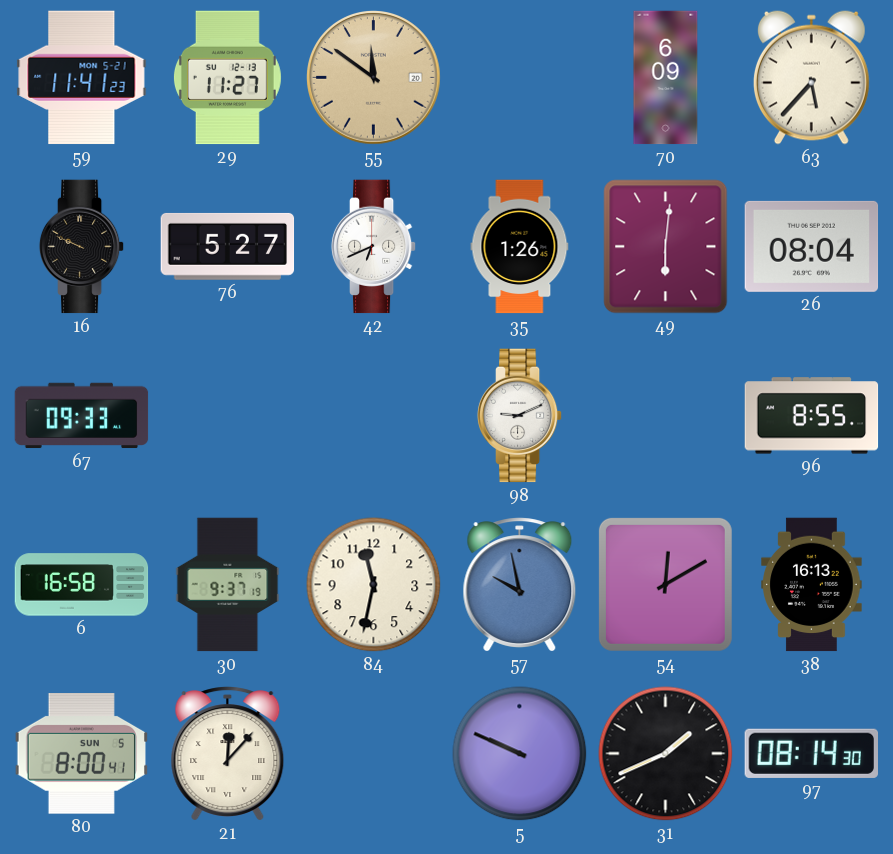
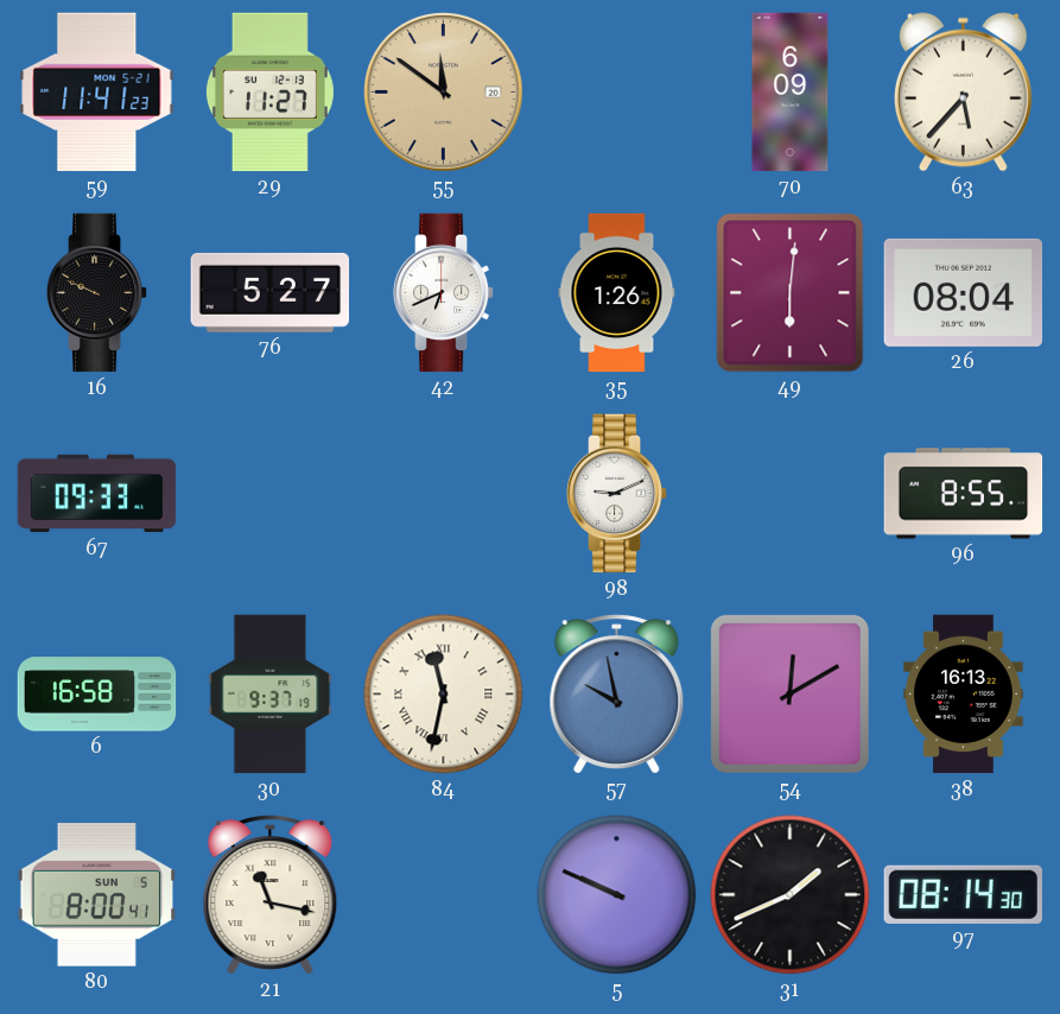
84 numerals: Arabic -> Roman
21: 12:07 -> 11:17
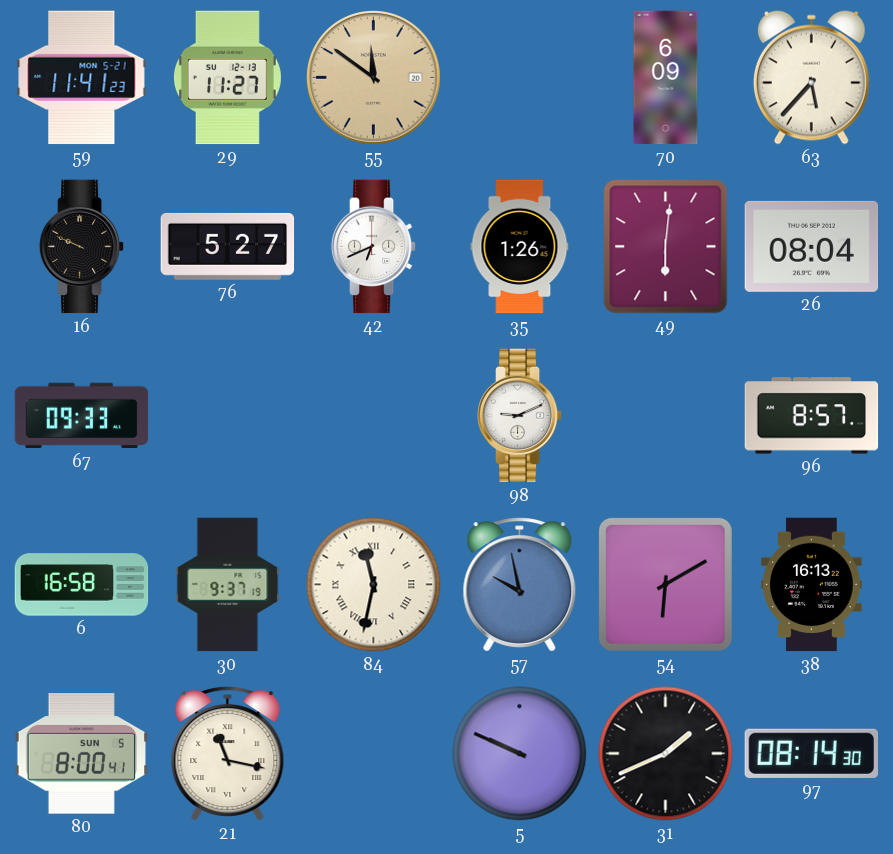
96: 8:55 -> 8:57
54: 12:10 -> 6:10
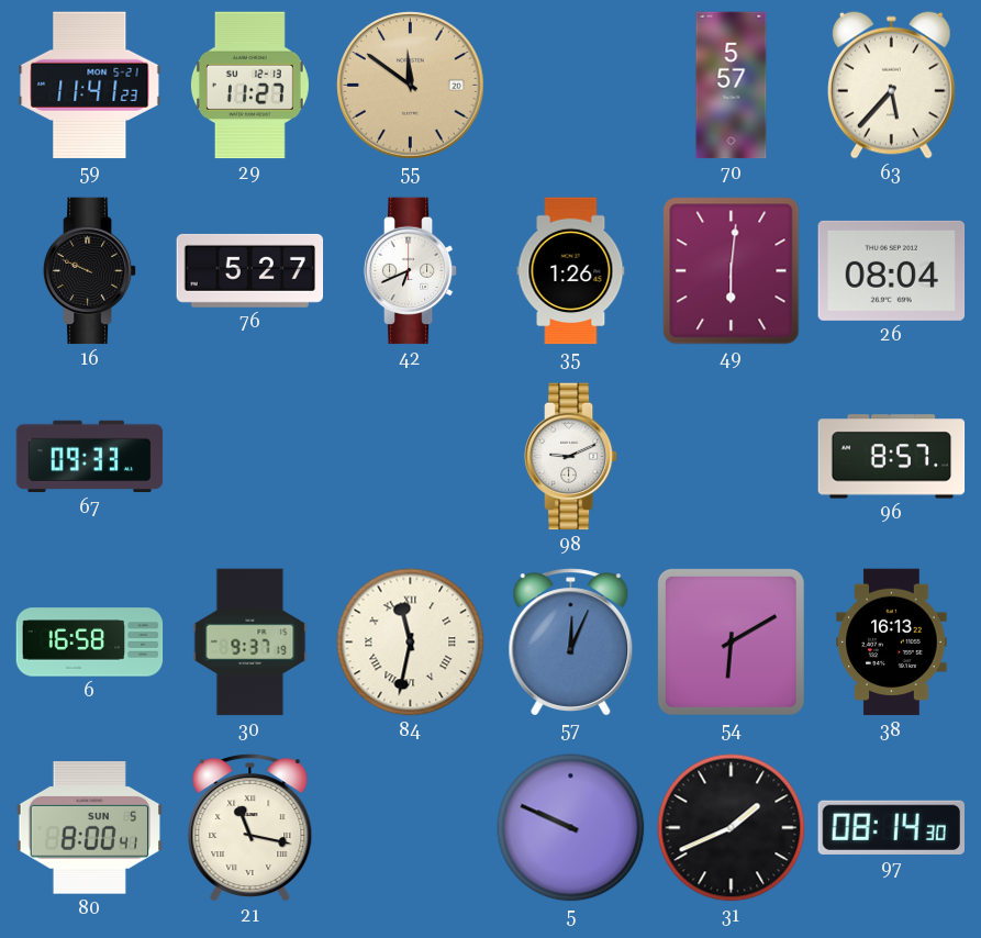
70: 6:09 -> 5:57
57: 9:58 -> 12:04
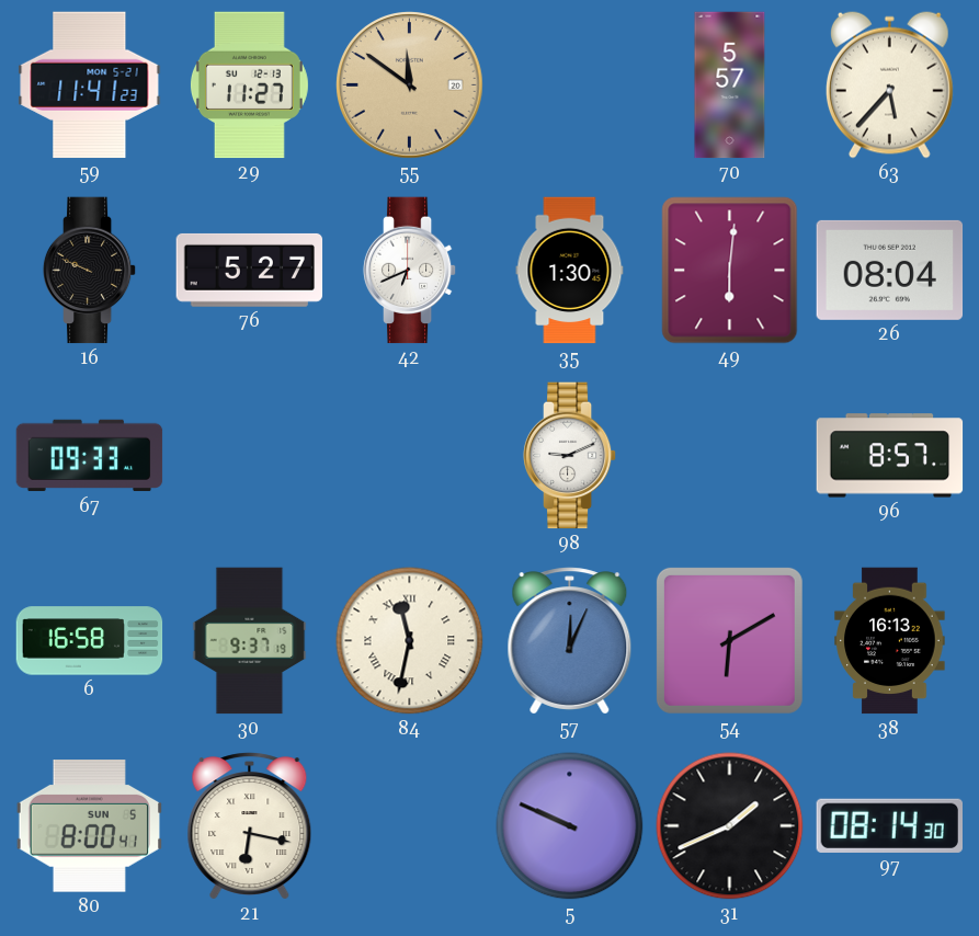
35: 1:26 -> 1:30
21: 11:17 -> 6:17
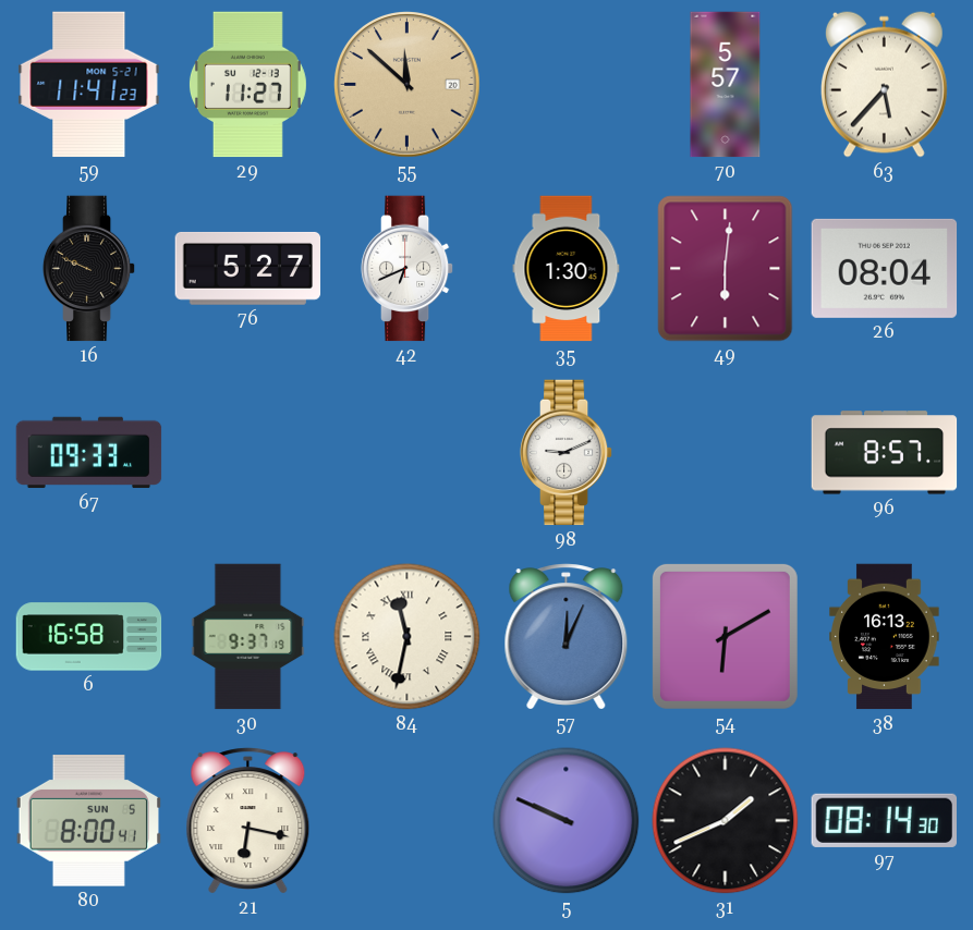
55: 11:51 -> 11:52
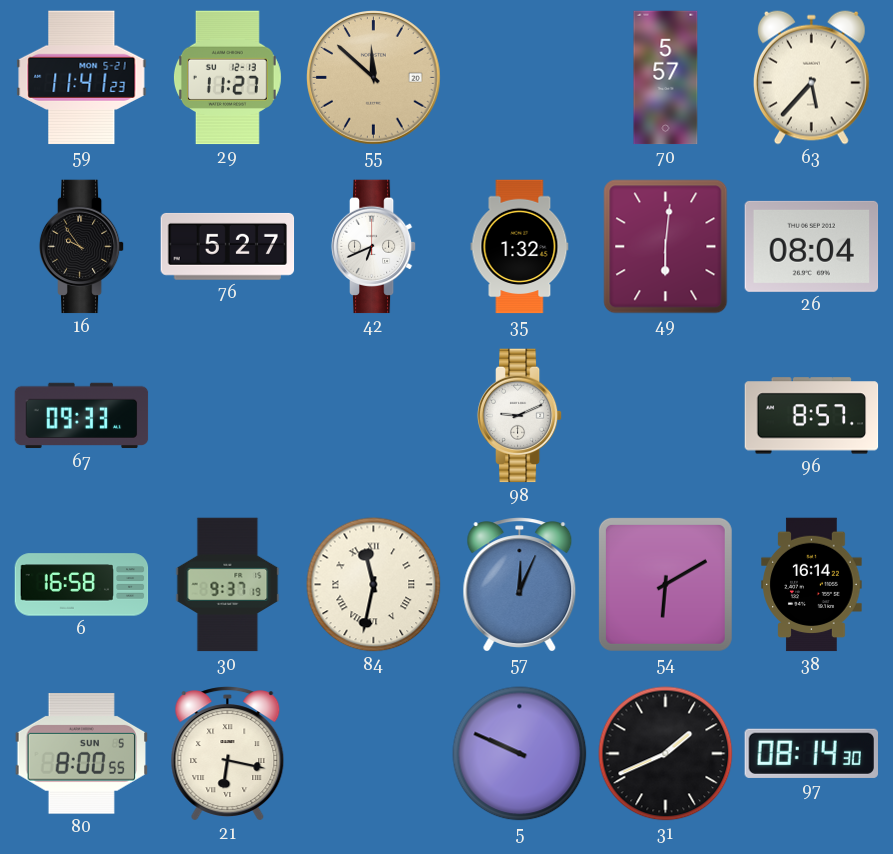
16: 9:49 -> 9:54
35: 1:30 -> 1:32
38: 16:13 -> 16:14
80: 8:00:41 -> 8:00:55
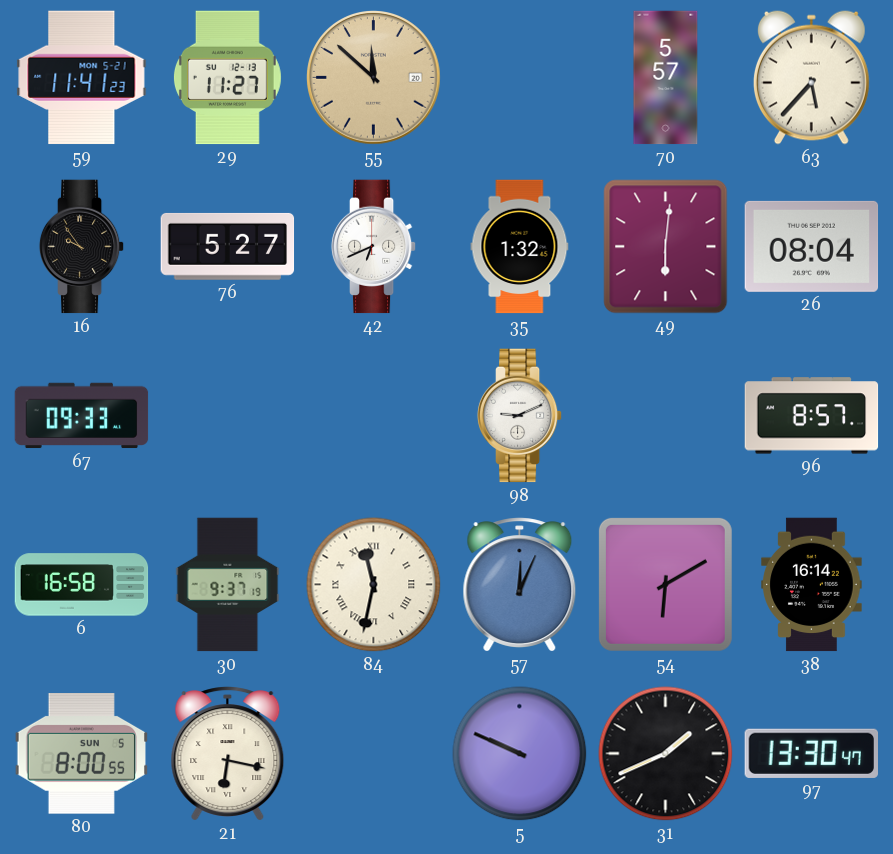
97: 08:14 -> 13:30
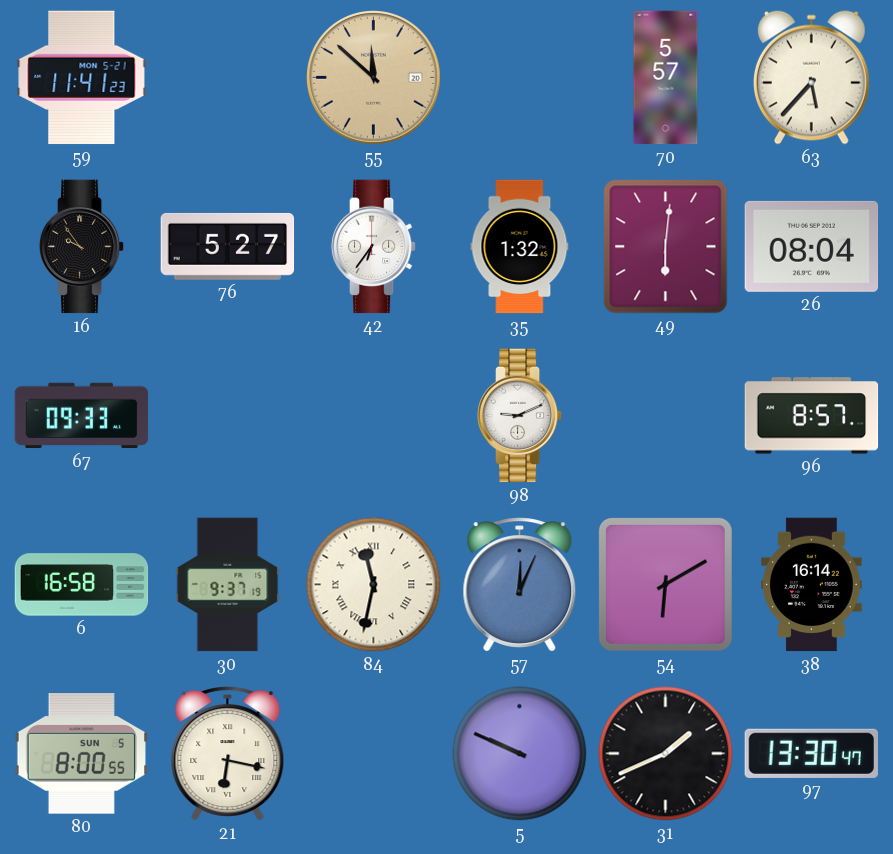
29: 11:27 -> none
42: 6:41 -> 6:36
